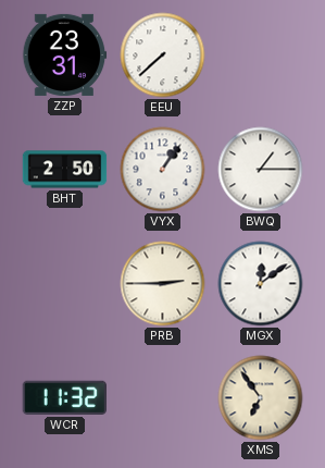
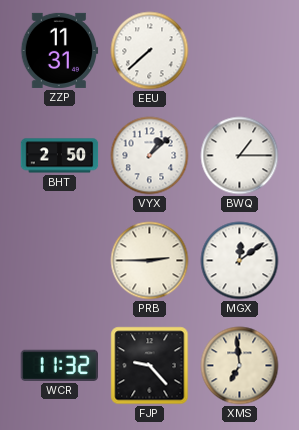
ZZP: 23:31 -> 11:31
VYX: 1:06 -> 1:08
FJP: none -> 9:23
XMS: 6:54 -> 6:59
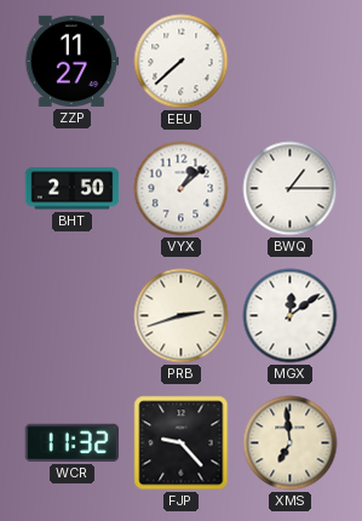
ZZP: 11:31 -> 11:27
PRB: 2:45 -> 2:42
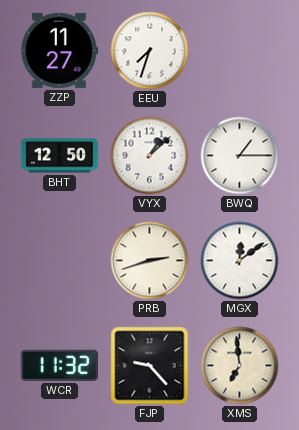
EEU: 7:38 -> 7:33
BHT: 2:50 -> 12:50
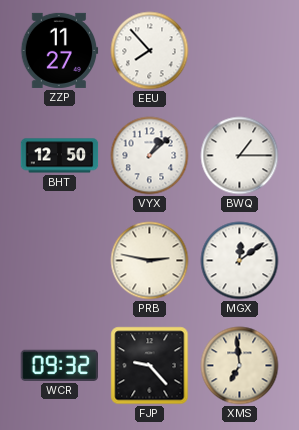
EEU: 7:33 -> 7:53
PRB: 2:42 -> 2:47
WCR: 11:32 -> 09:32
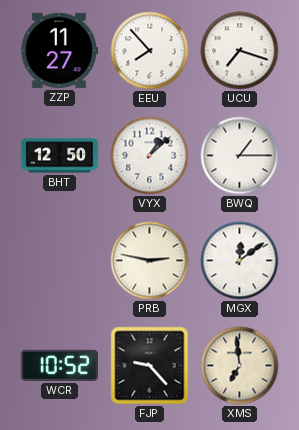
UCU: none -> 7:18
WCR: 09:32 -> 10:52
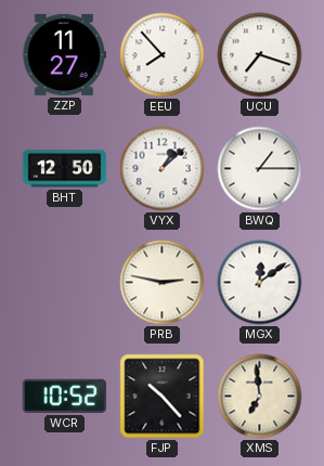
FJP: 9:23 -> 10:23
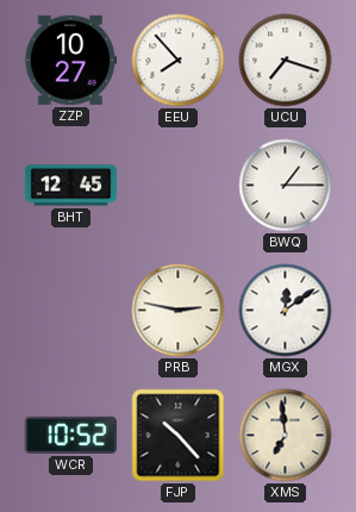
ZZP: 11:27 -> 10:27
BHT: 12:50 -> 12:45
VYX: 1:08 -> none
